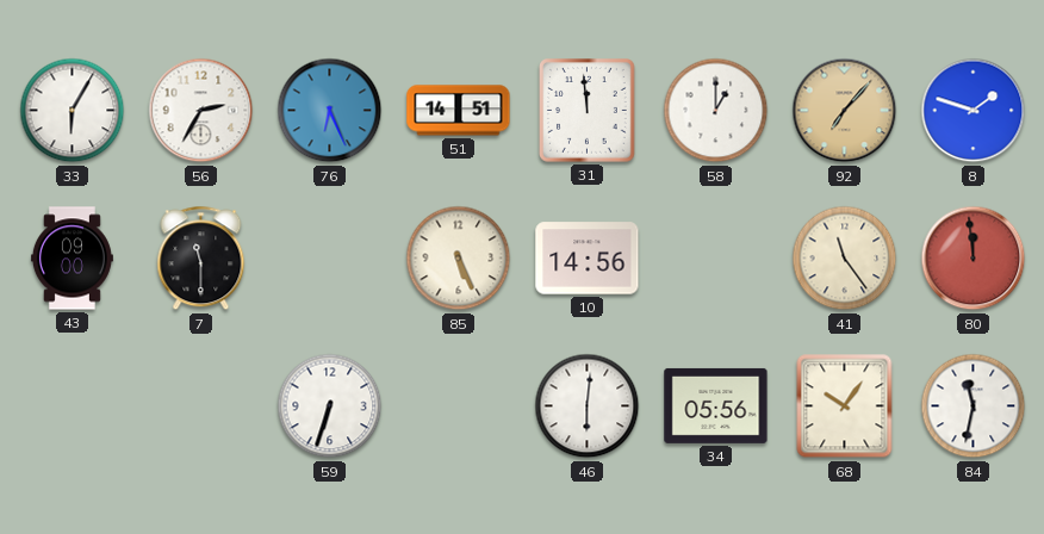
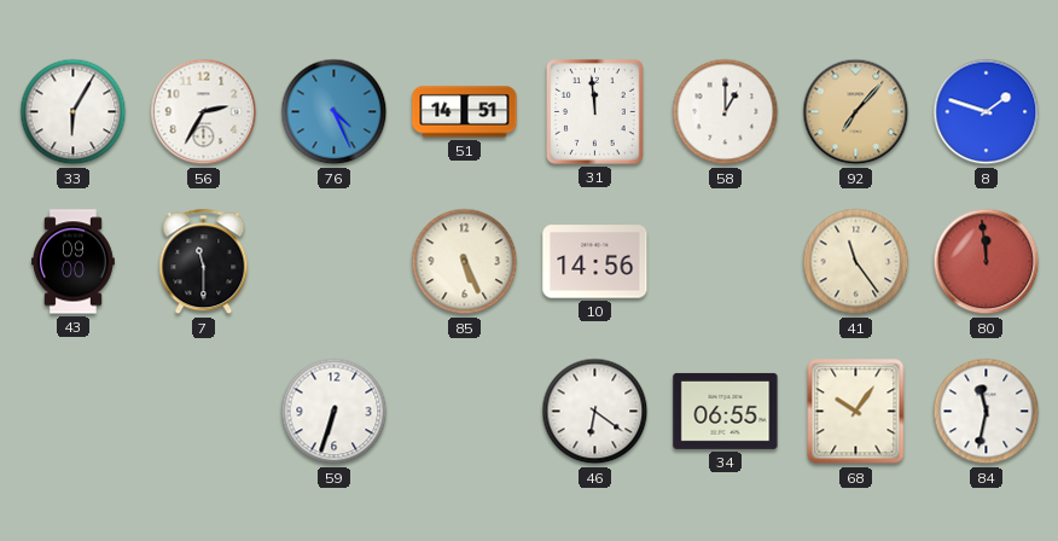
76: 6:26 -> 4:26
46: 6:01 -> 6:21
34: 05:56 -> 06:55
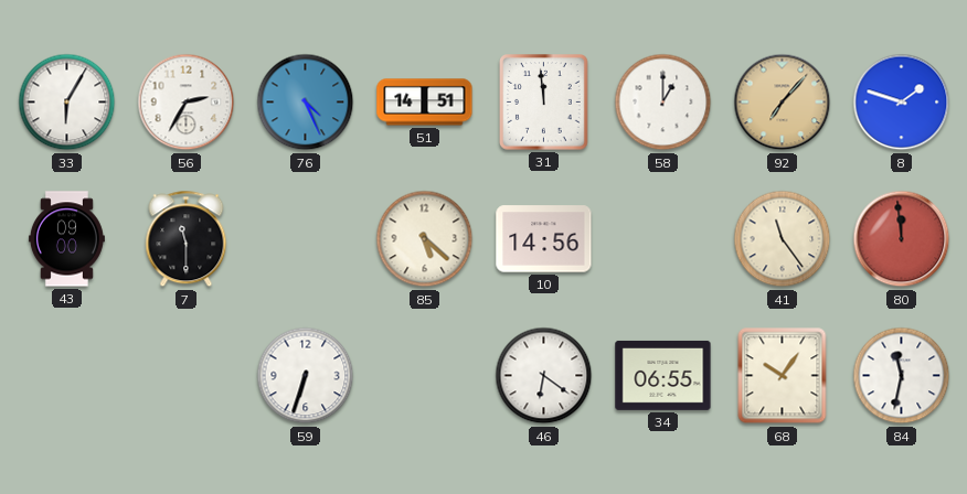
85: 5:26 -> 5:22
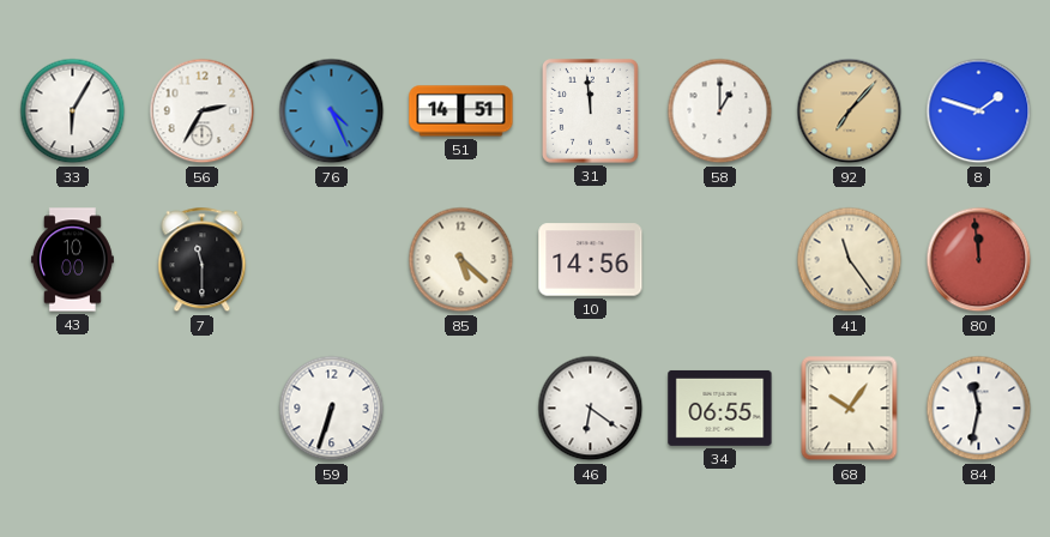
43: 09:00 -> 10:00
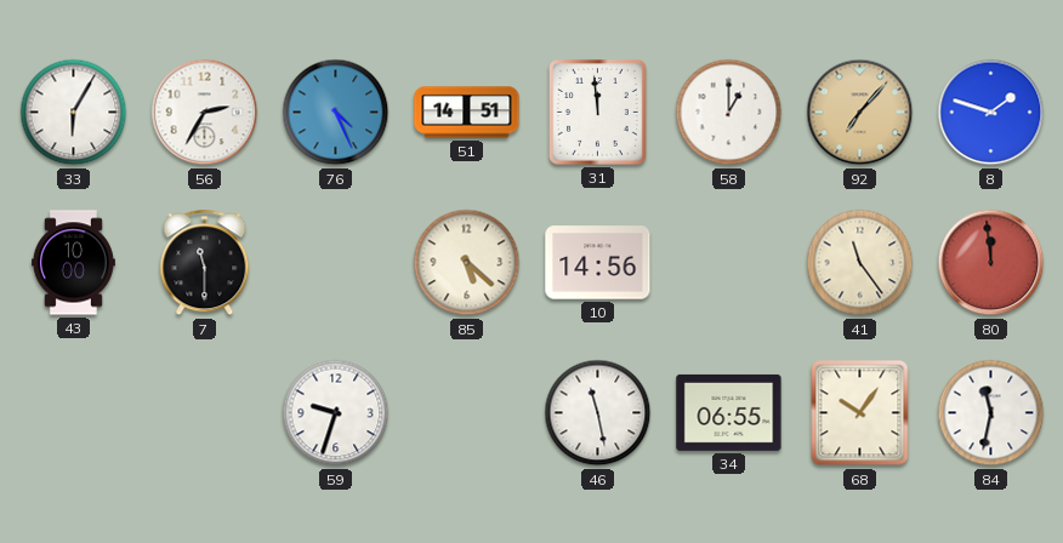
59: 6:33 -> 9:33
46: 6:21 -> 11:28
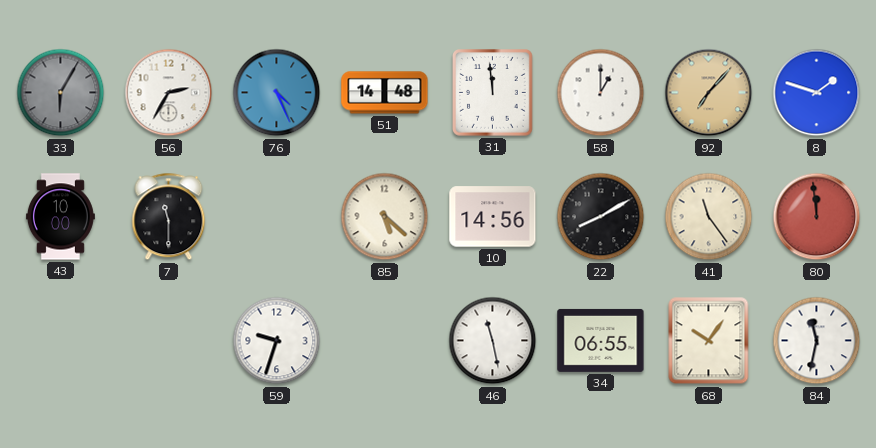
33 dial: white -> grey
51: 14:51 -> 14:48
22: none -> 8:10
